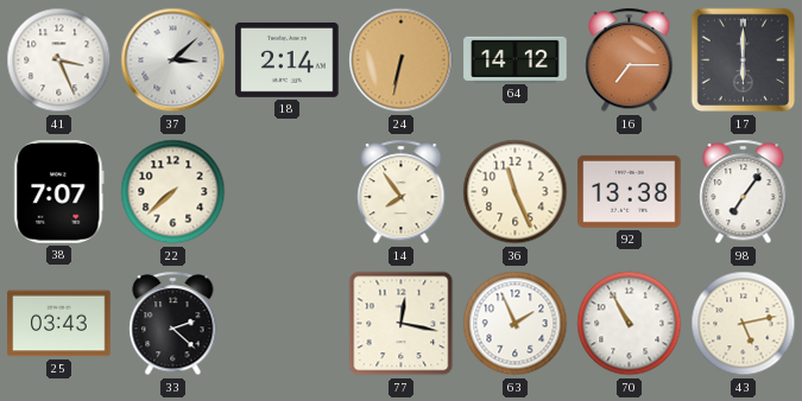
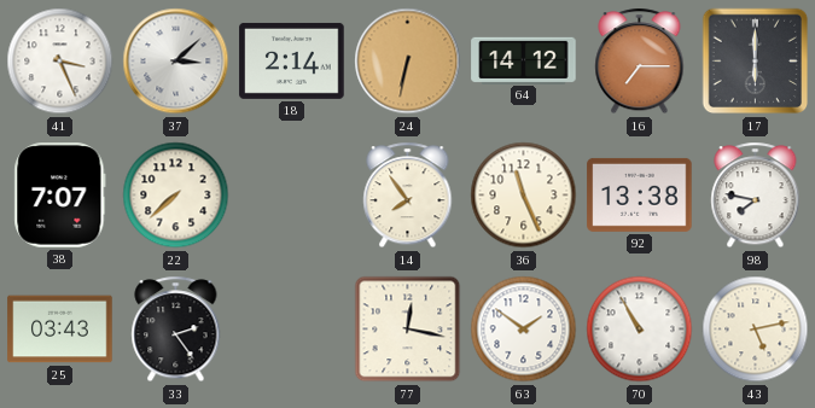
98: 7:06 -> 7:47
33: 2:22 -> 2:24
63: 1:56 -> 1:51
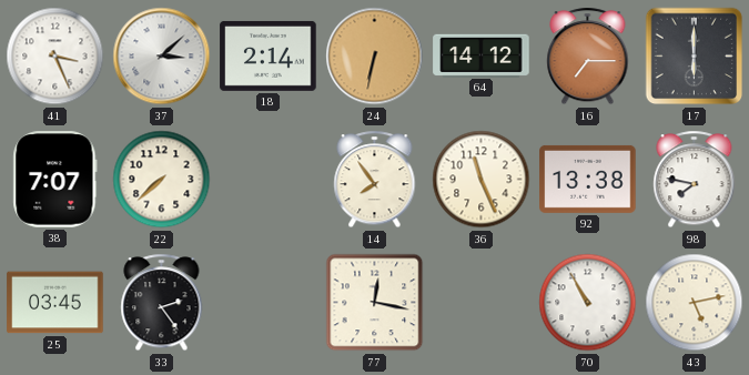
25: 03:43 -> 03:45
63: 1:51 -> none
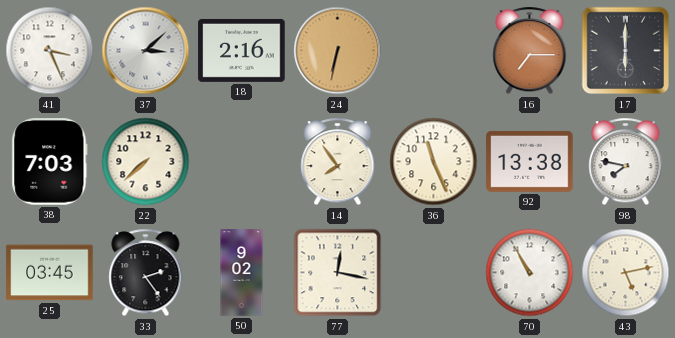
18: 2:14 -> 2:16
64: 14:12 -> none
38: 7:07 -> 7:03
50: none -> 9:02
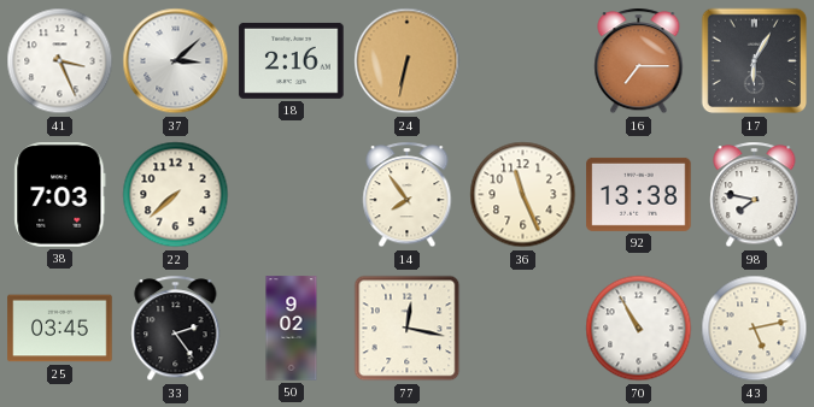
17: 6:00 -> 6:05
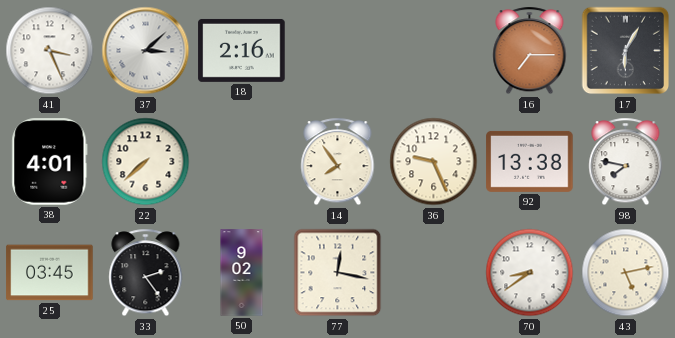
24: 6:32 -> none
38: 7:03 -> 4:01
36: 11:26 -> 9:26
70: 10:55 -> 8:39
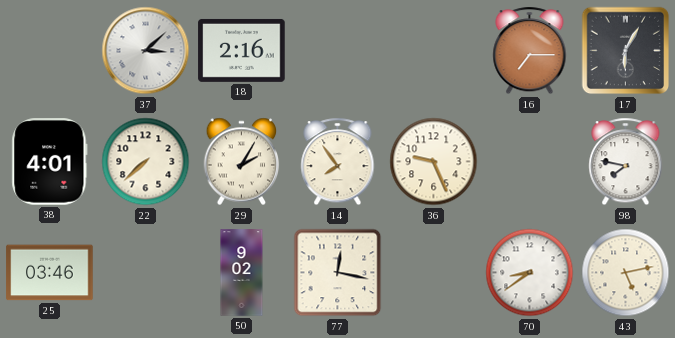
41: 3:26 -> none
29: none -> 2:05
92: 13:38 -> none
25: 03:45 -> 03:46
33: 2:24 -> none
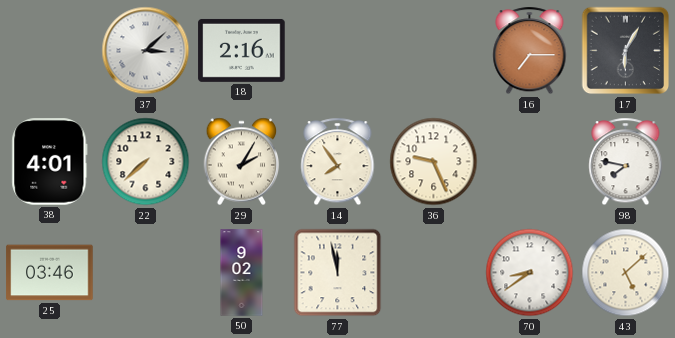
77: 12:17 -> 11:58
43: 5:13 -> 5:08
